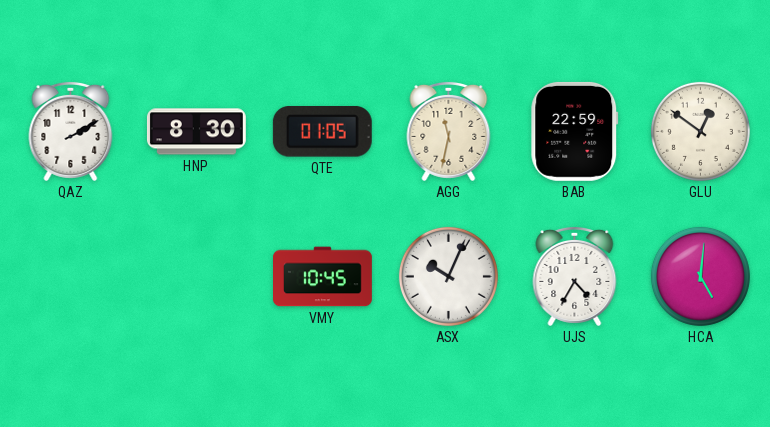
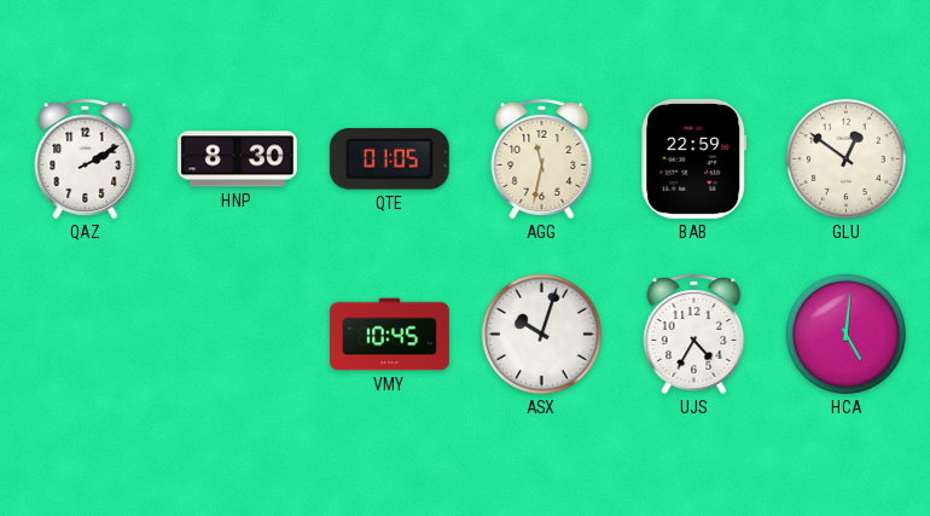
ASX: 10:04 -> 10:03
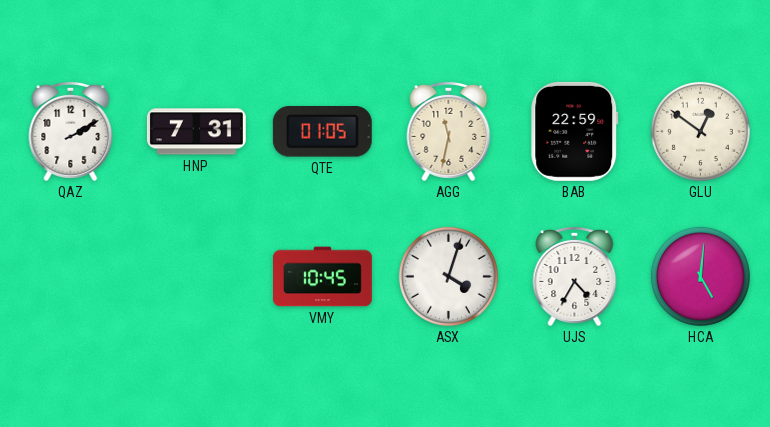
HNP: 8:30 -> 7:31
ASX: 10:03 -> 4:03
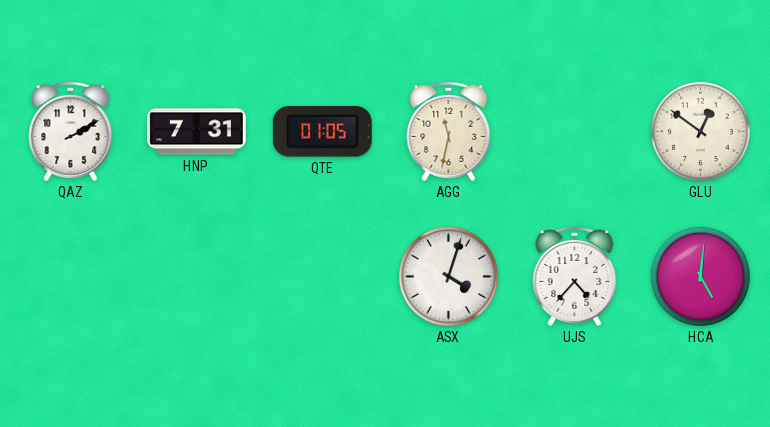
BAB: 22:59 -> none
VMY: 10:45 -> none
UJS: 4:35 -> 4:37
